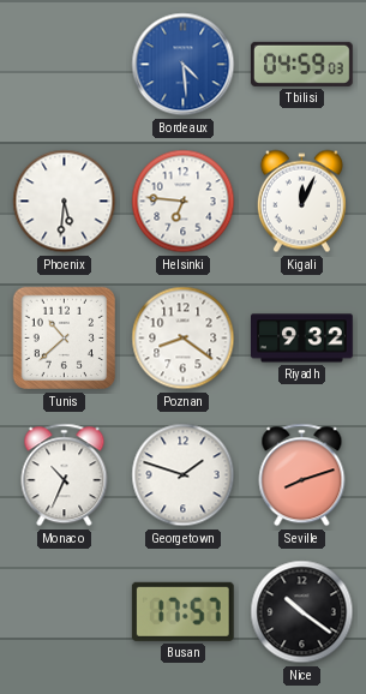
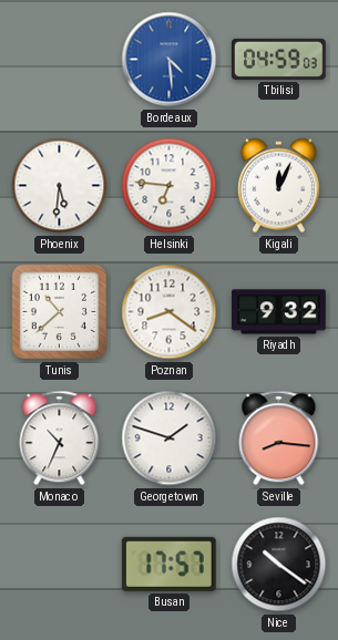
Seville: 8:12 -> 8:16
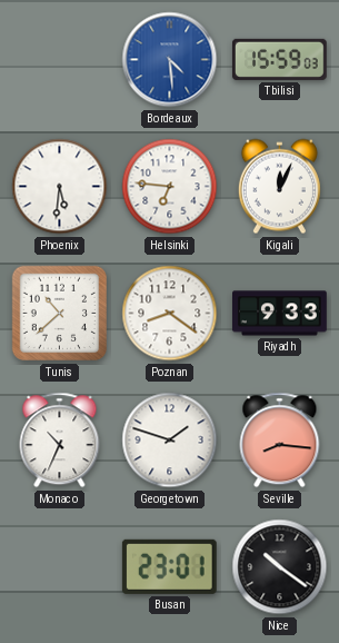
Tbilisi: 04:59 -> 15:59
Riyadh: 9:32 -> 9:33
Busan: 17:57 -> 23:01
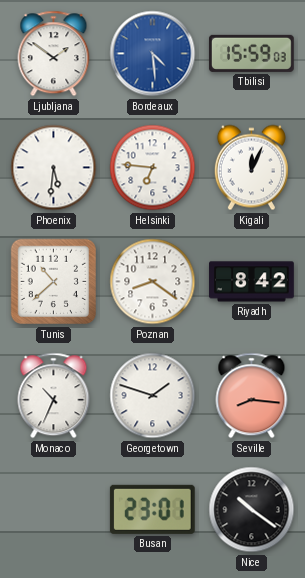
Ljubljana: none -> 1:51
Riyadh: 9:33 -> 8:42
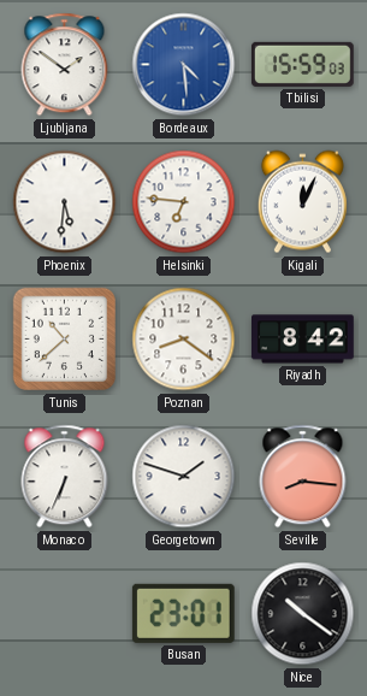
Monaco: 10:34 -> 6:34
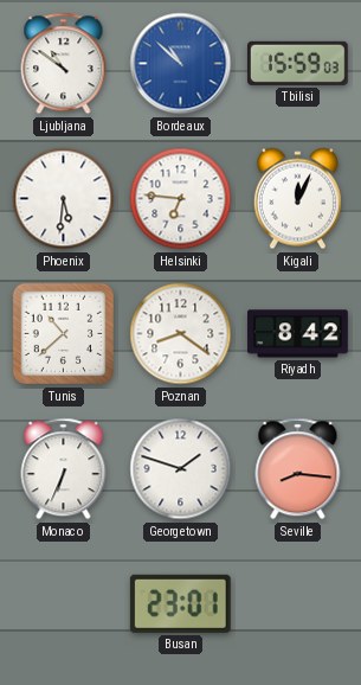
Ljubljana: 1:51 -> 10:51
Bordeaux: 4:29 -> 10:52
Nice: 10:21 -> none
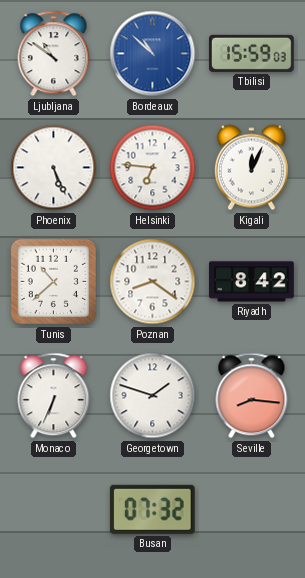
Phoenix: 5:31 -> 5:26
Busan: 23:01 -> 07:32
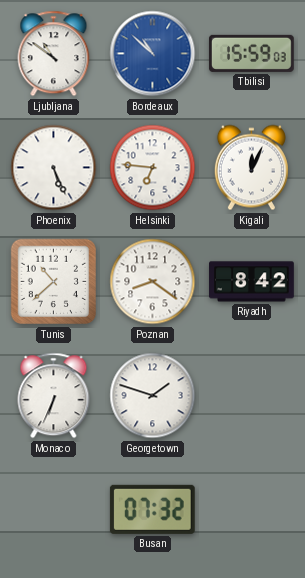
Seville: 8:16 -> none
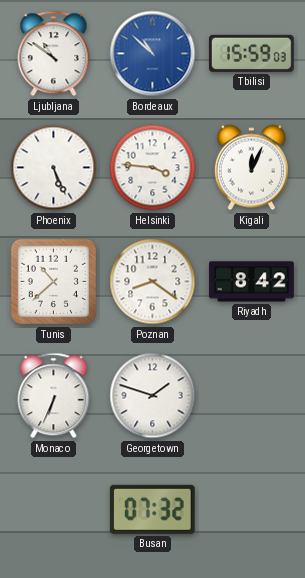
Helsinki: 6:46 -> 3:46
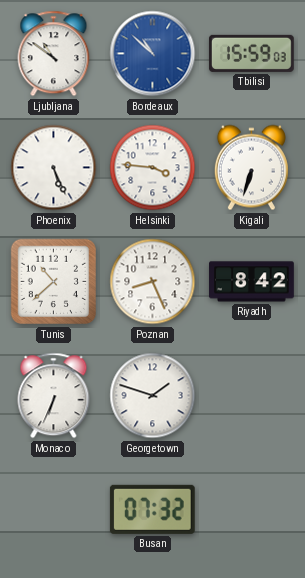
Kigali: 12:04 -> 6:33
Poznan: 8:21 -> 8:26
